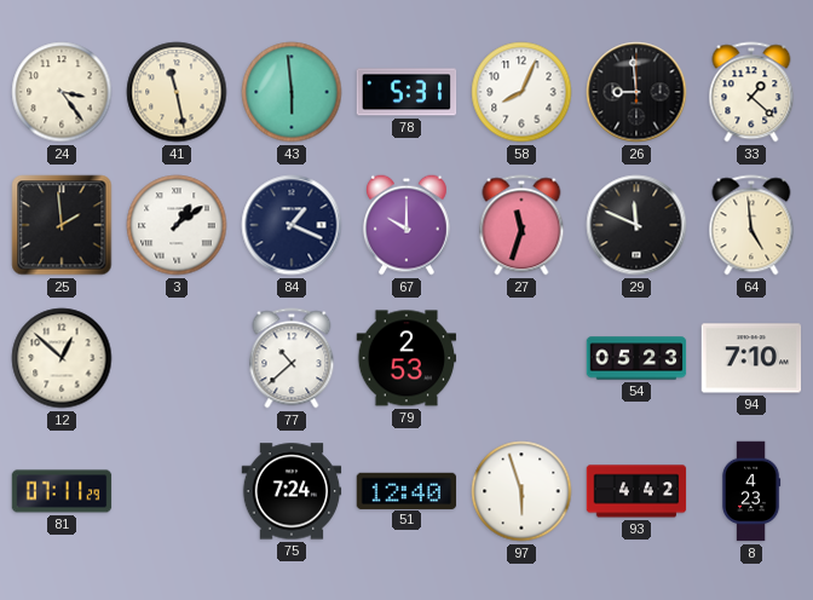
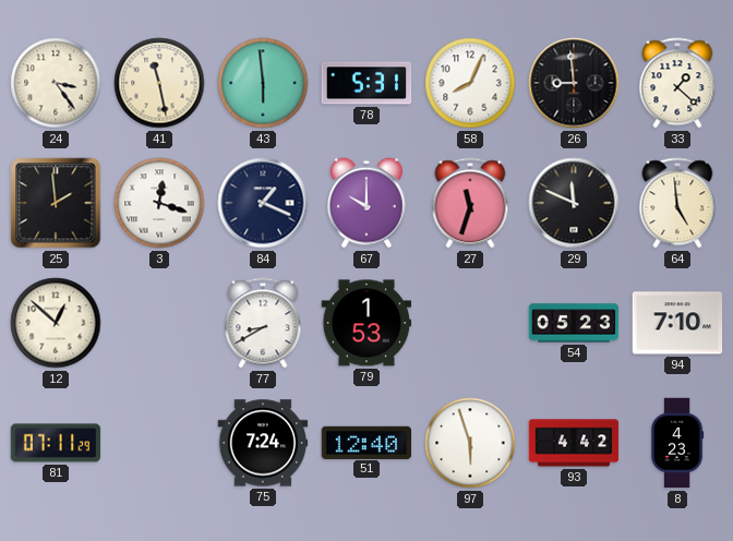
3: 1:09 -> 12:18
77: 10:38 -> 8:40
79: 2:53 -> 1:53
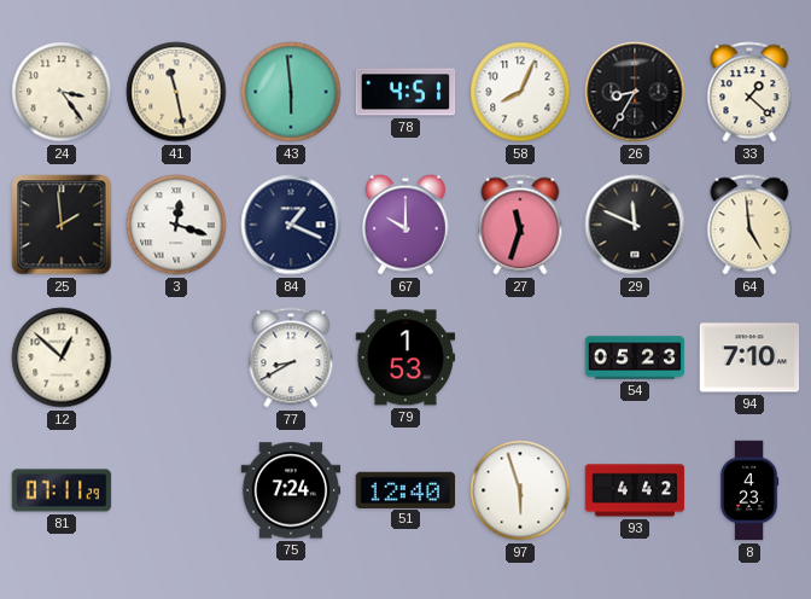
78: 5:31 -> 4:51
26: 8:59 -> 8:35
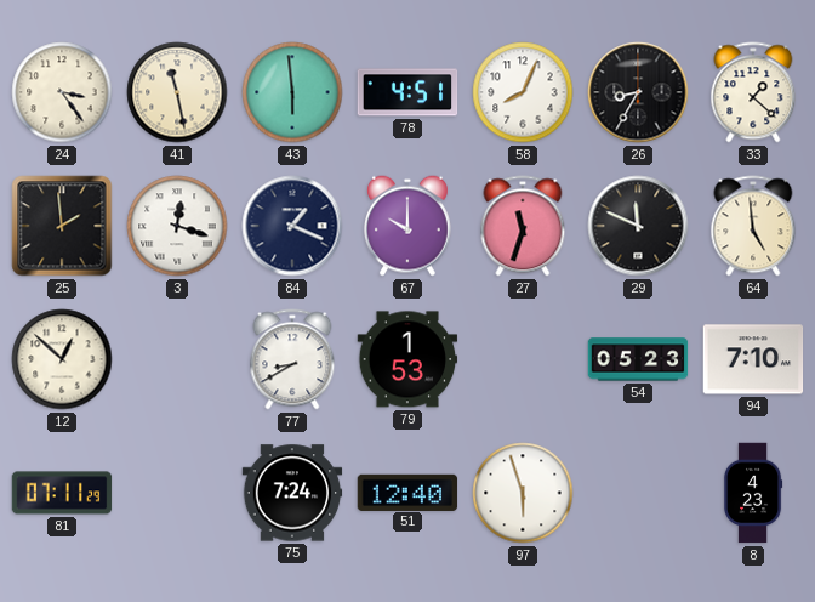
93: 4:42 -> none
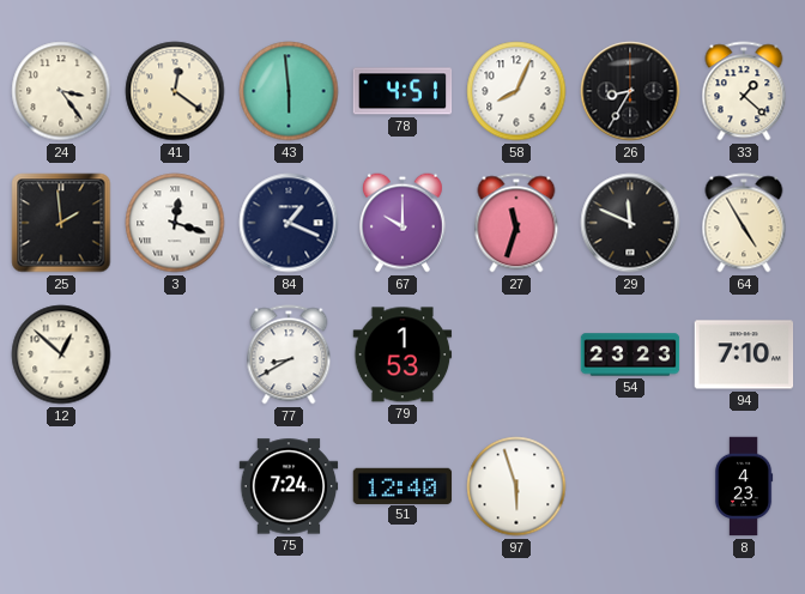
41: 11:28 -> 12:21
64: 4:59 -> 4:55
54: 05:23 -> 23:23
81: 07:11 -> none
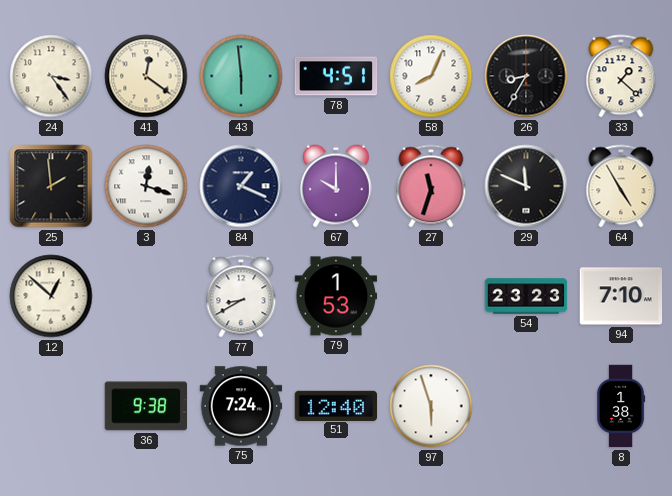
36: none -> 9:38
8: 4:23 -> 1:38
